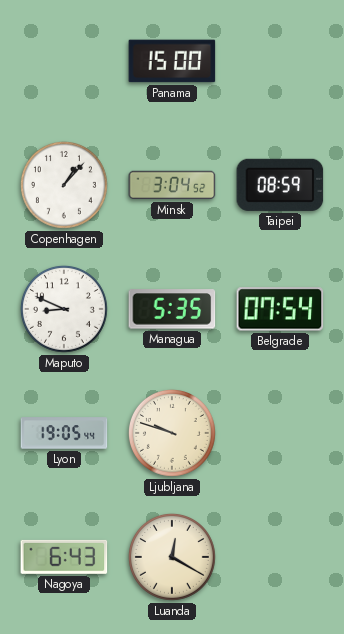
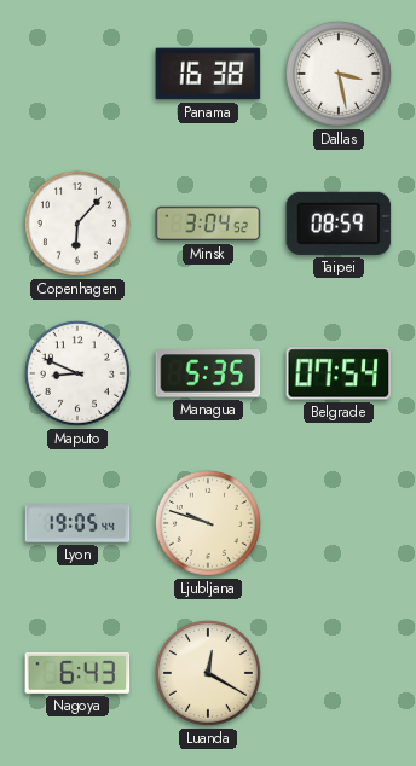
Panama: 15:00 -> 16:38
Dallas: none -> 3:28
Copenhagen: 1:07 -> 6:07
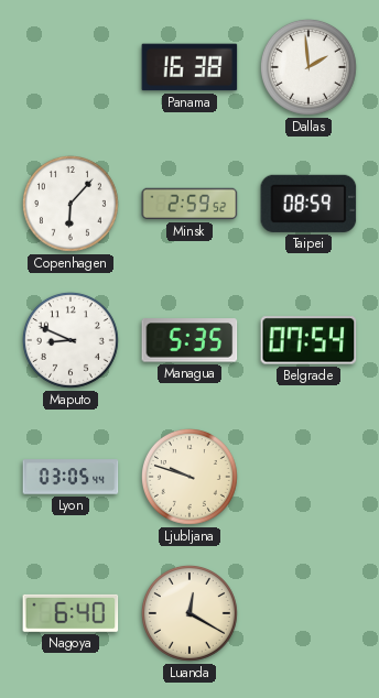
Dallas: 3:28 -> 1:59
Minsk: 3:04 -> 2:59
Lyon: 19:05 -> 03:05
Nagoya: 6:43 -> 6:40
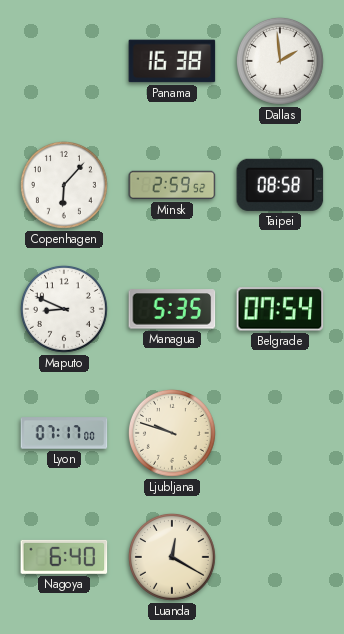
Taipei: 08:59 -> 08:58
Lyon: 03:05 -> 07:17
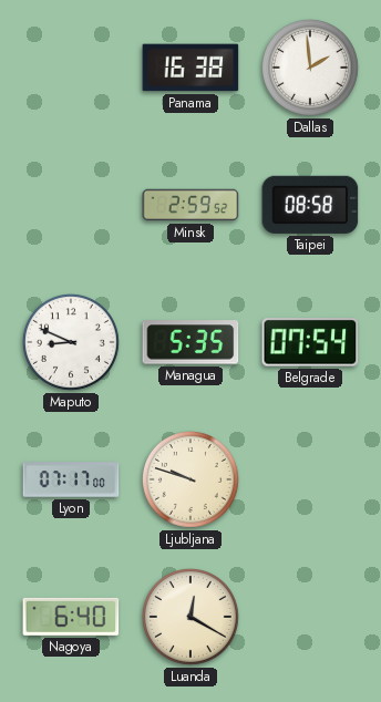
Copenhagen: 6:07 -> none
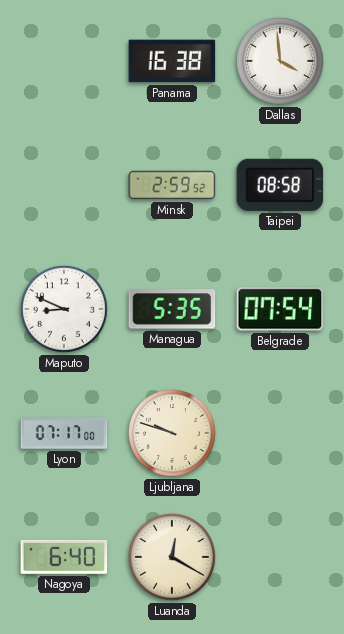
Dallas: 1:59 -> 3:59
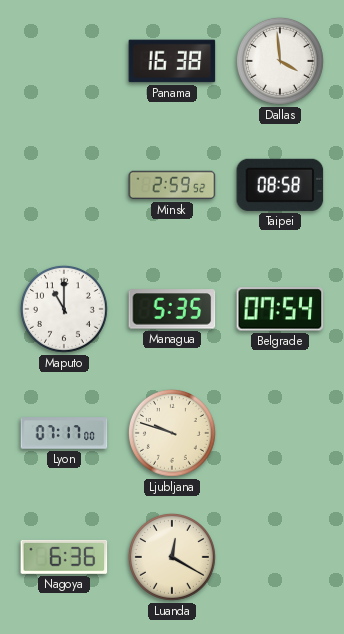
Maputo: 8:49 -> 11:00
Nagoya: 6:40 -> 6:36
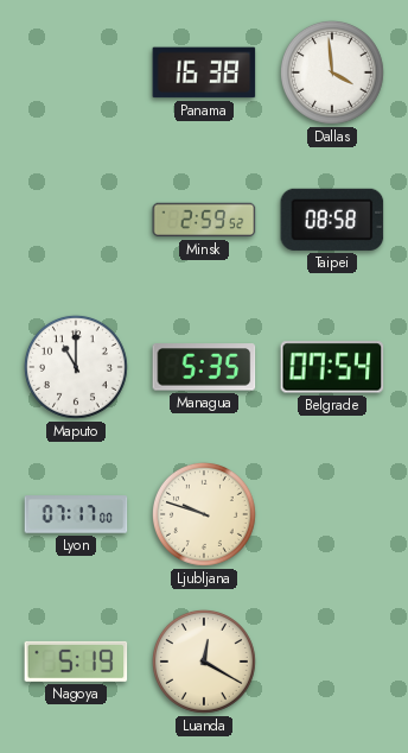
Nagoya: 6:36 -> 5:19
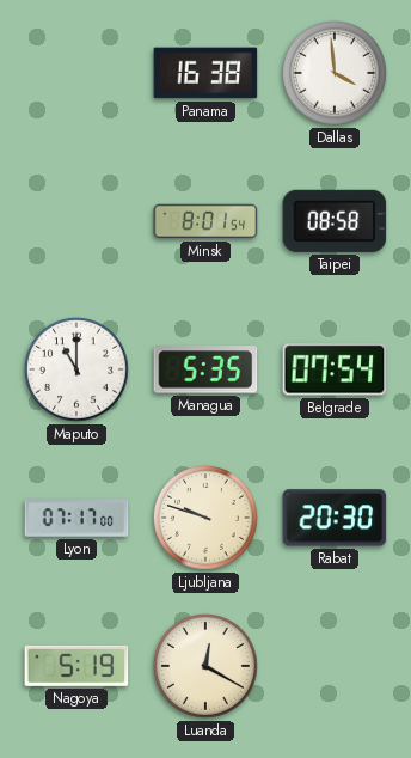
Minsk: 2:59 -> 8:01
Rabat: none -> 20:30
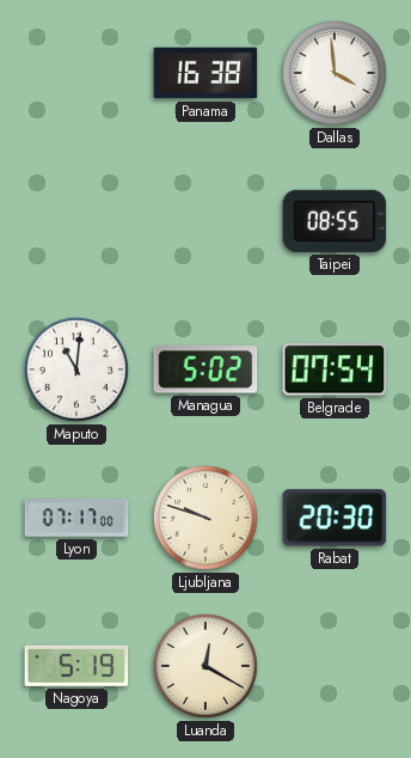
Minsk: 8:01 -> none
Taipei: 08:58 -> 08:55
Maputo: 11:00 -> 11:01
Managua: 5:35 -> 5:02
